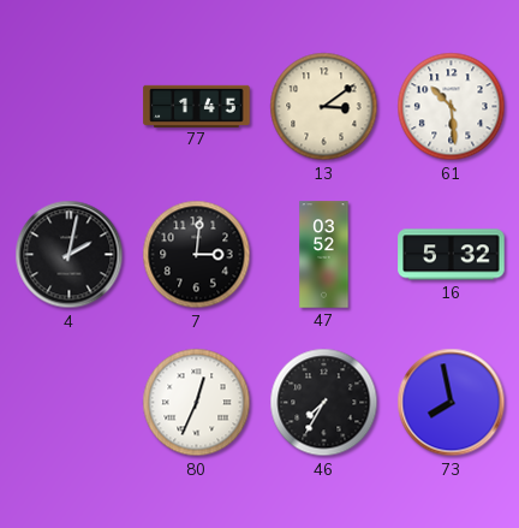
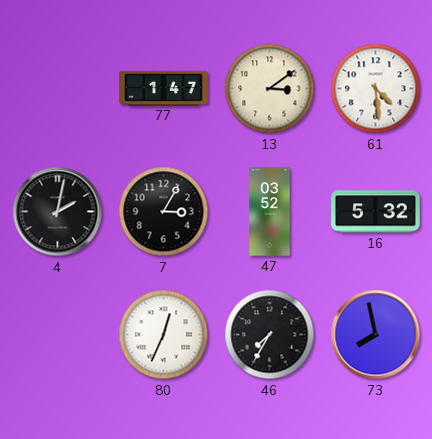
77: 1:45 -> 1:47
61: 10:29 -> 4:29
7: 3:01 -> 3:05
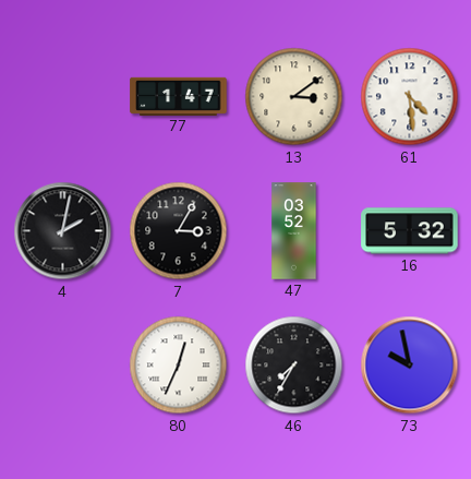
73: 7:58 -> 9:58
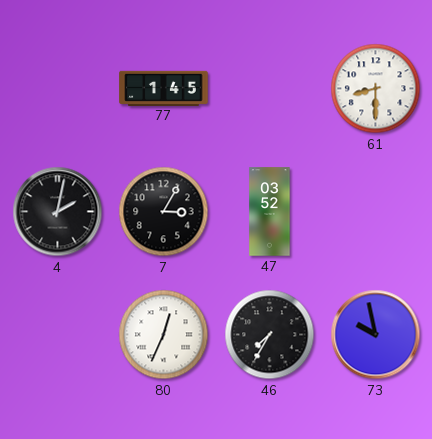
77: 1:47 -> 1:45
13: 3:09 -> none
61: 4:29 -> 8:30
16: 5:32 -> none
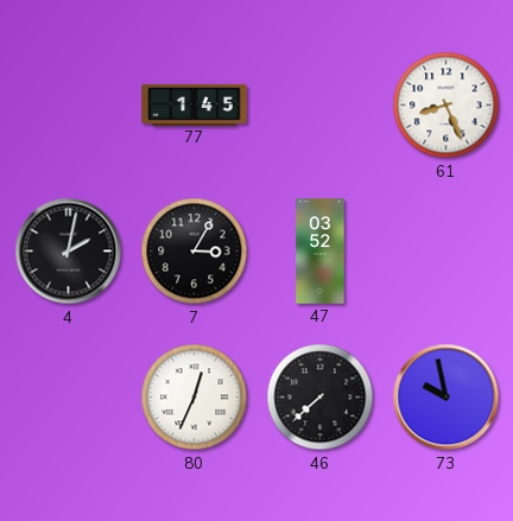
61: 8:30 -> 8:26
46: 7:35 -> 7:38
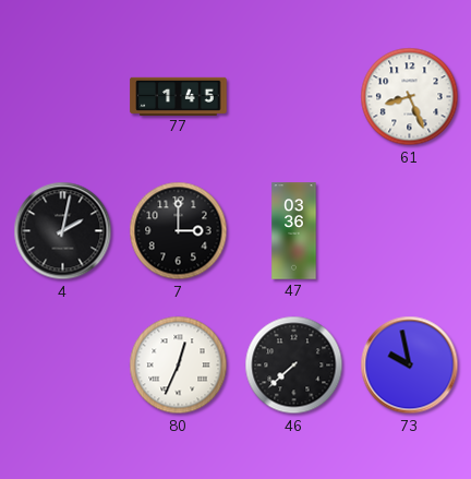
7: 3:05 -> 3:00
47: 03:52 -> 03:36
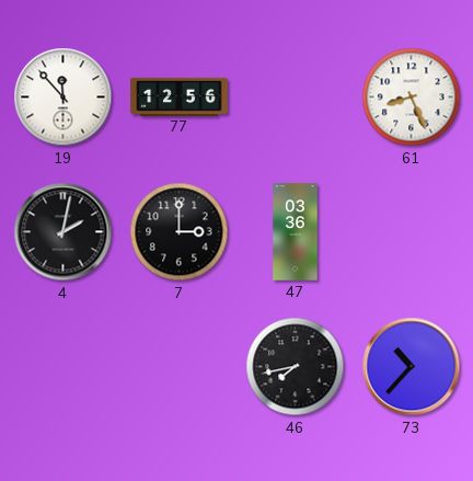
19: none -> 11:53
77: 1:45 -> 12:56
80: 12:34 -> none
46: 7:38 -> 7:43
73: 9:58 -> 10:37
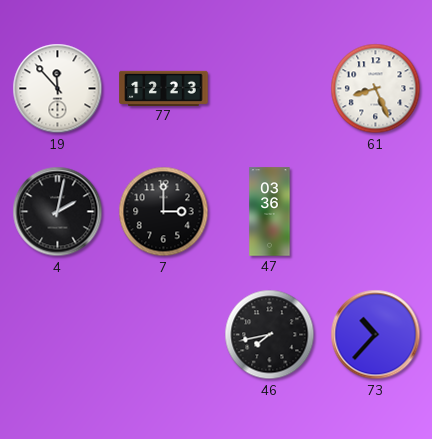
77: 12:56 -> 12:23
